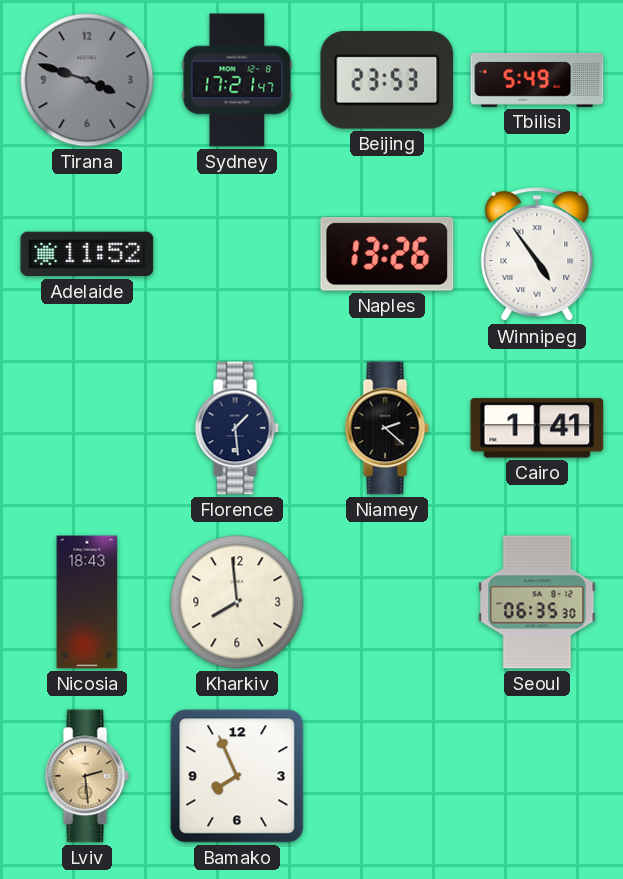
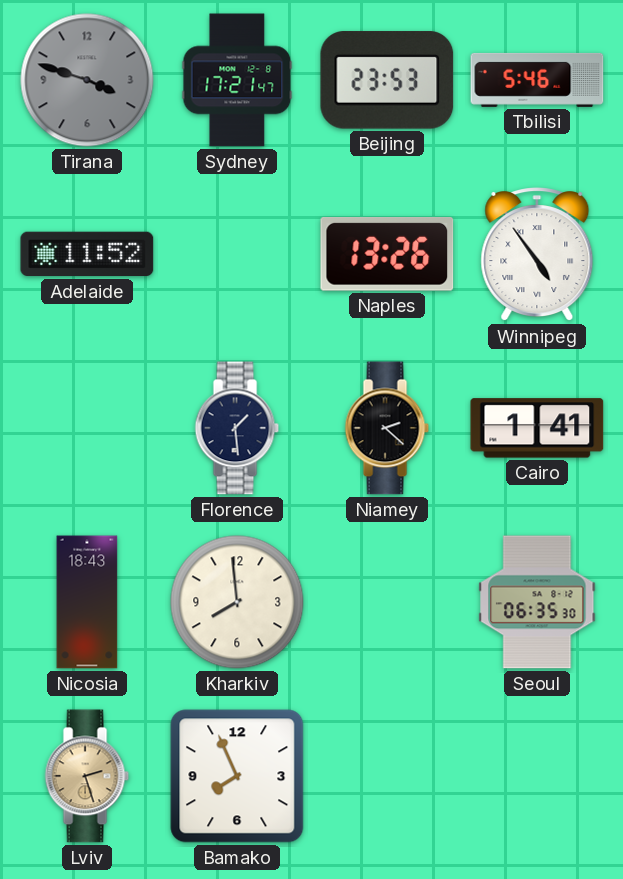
Tbilisi: 5:49 -> 5:46
Lviv: 2:29 -> 2:27
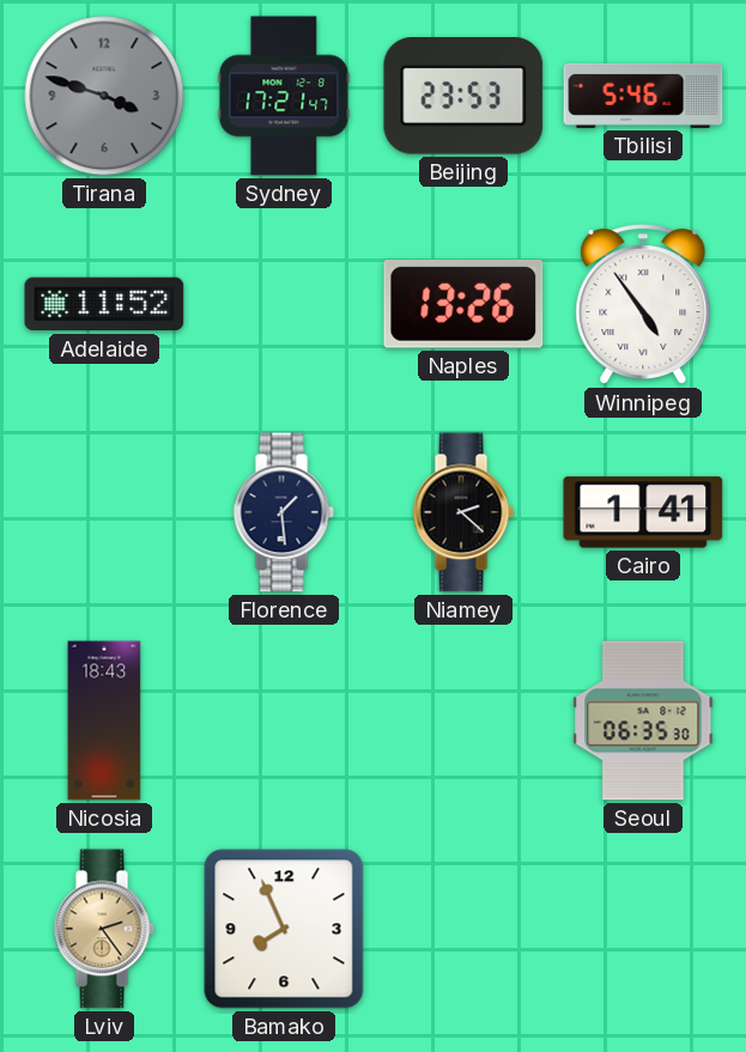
Kharkiv: 7:59 -> none
Lviv: 2:27 -> 2:24
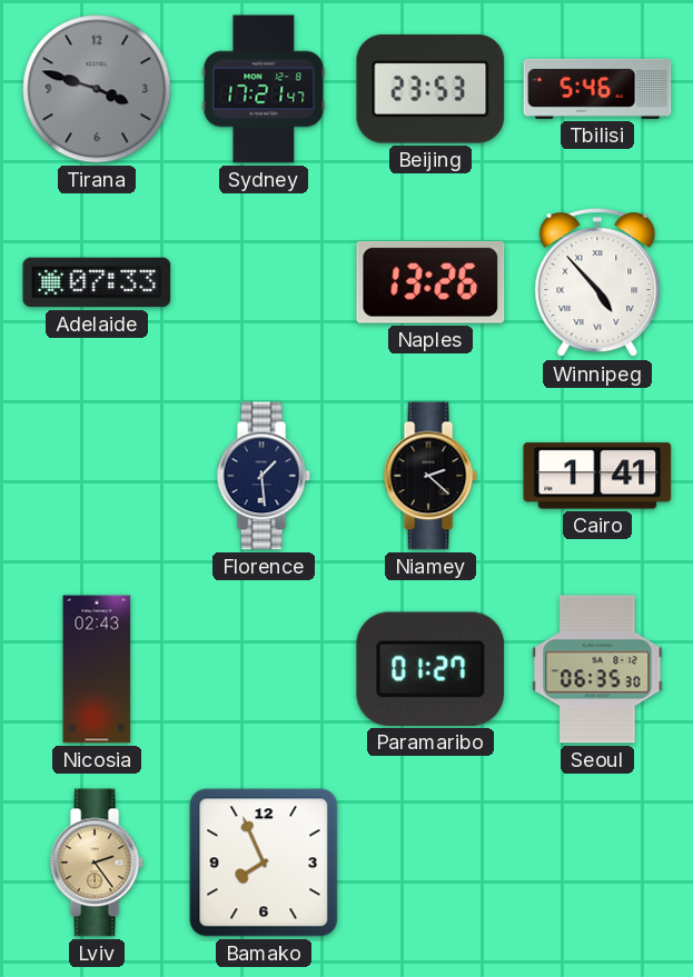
Adelaide: 11:52 -> 07:33
Winnipeg: 4:54 -> 4:53
Nicosia: 18:43 -> 02:43
Paramaribo: none -> 01:27
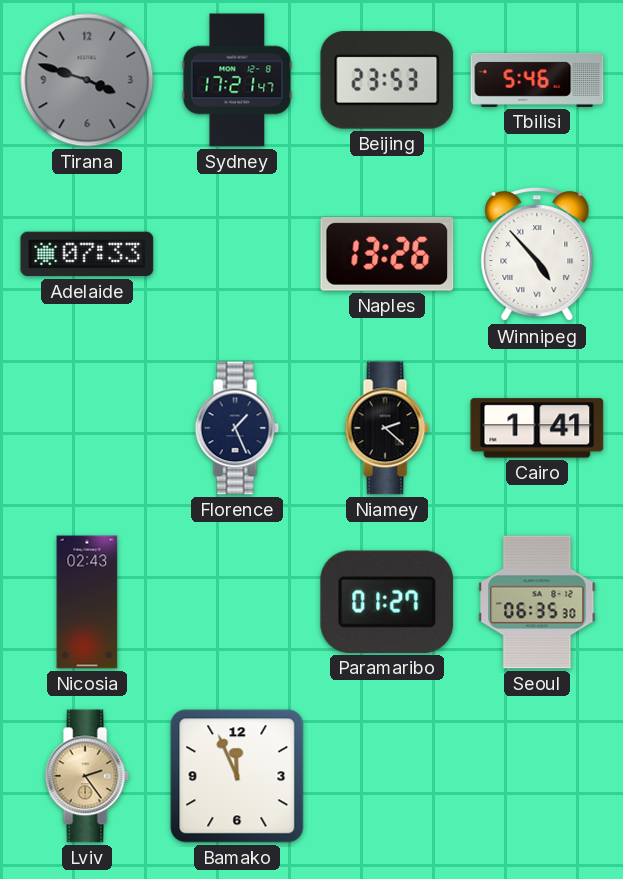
Florence: 1:29 -> 1:26
Bamako: 7:56 -> 11:56
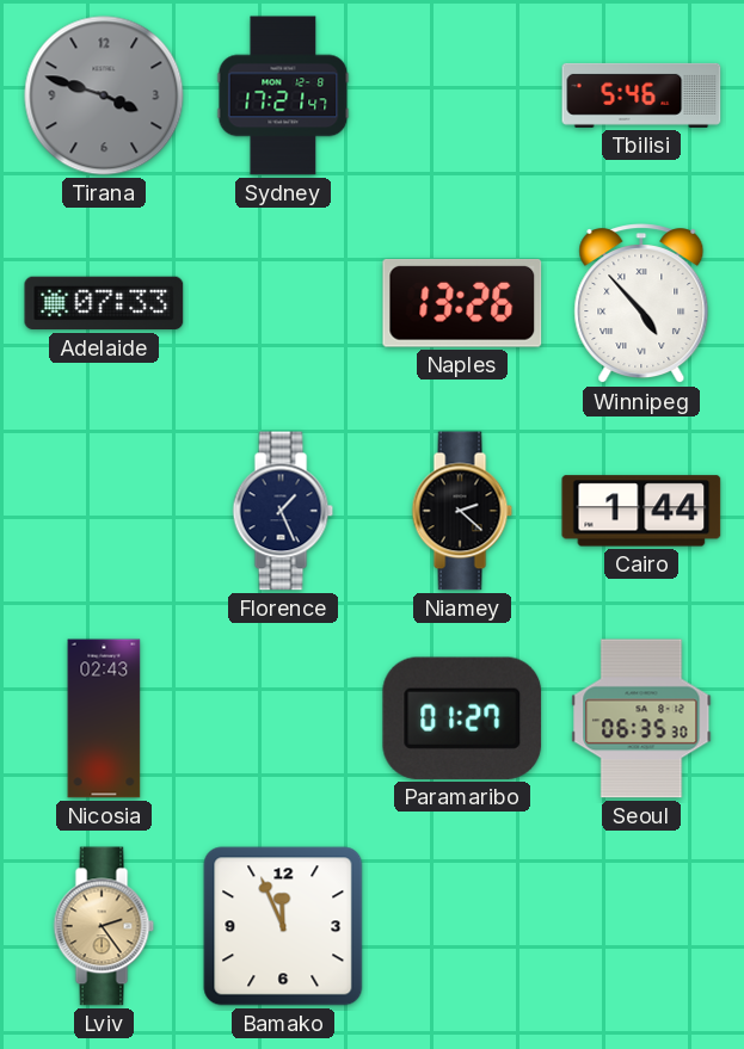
Beijing: 23:53 -> none
Cairo: 1:41 -> 1:44
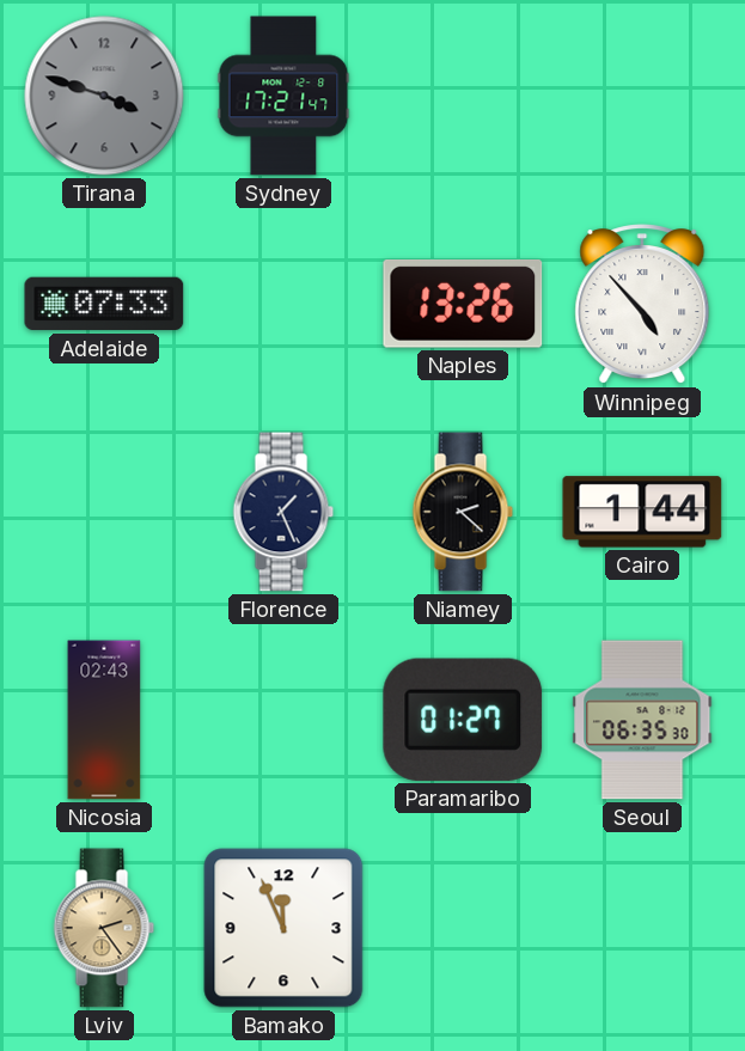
Tbilisi: 5:46 -> none
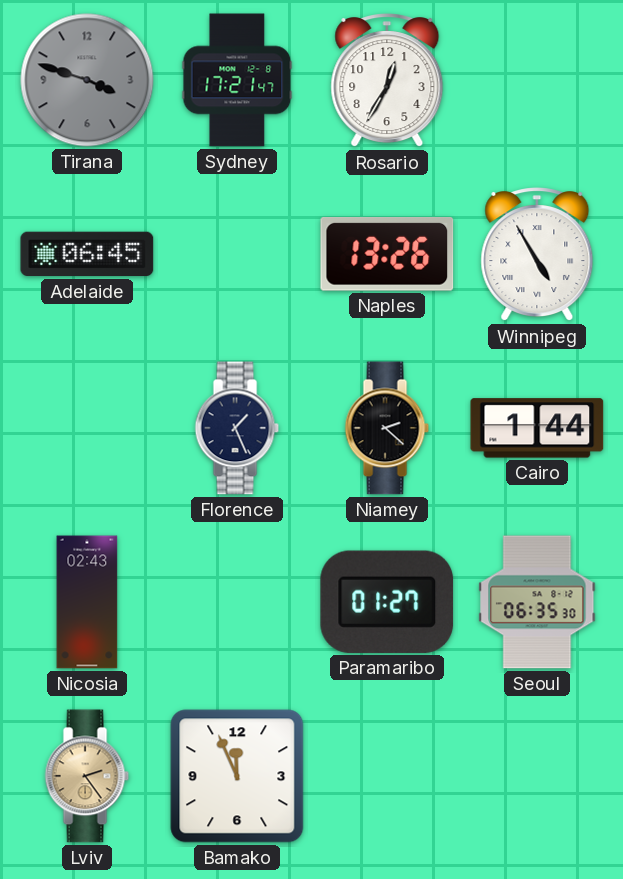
Rosario: none -> 12:35
Adelaide: 07:33 -> 06:45
Winnipeg: 4:53 -> 4:55
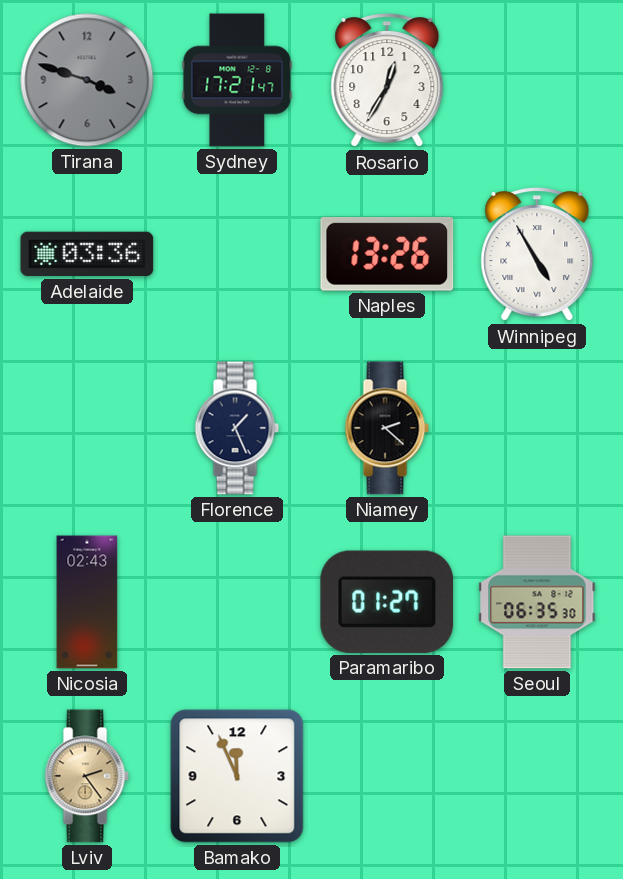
Adelaide: 06:45 -> 03:36
Cairo: 1:44 -> none
